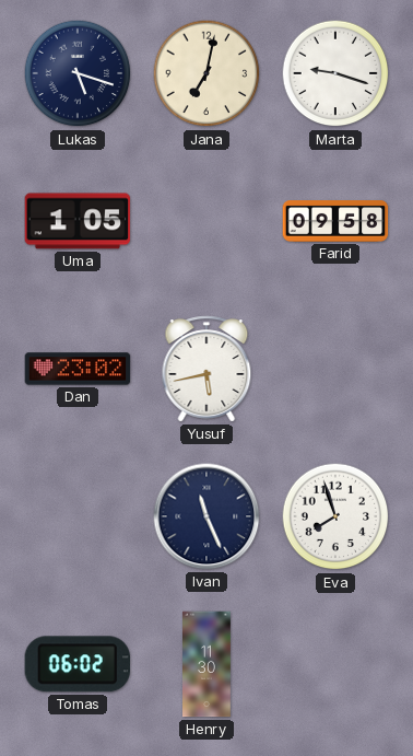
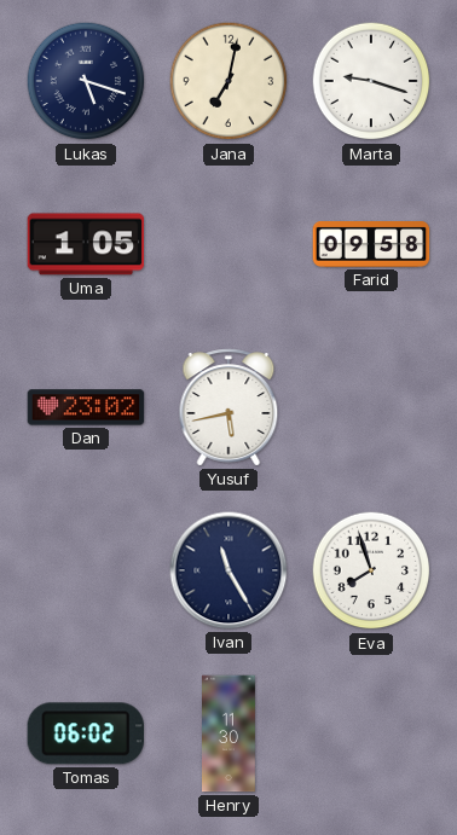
Ivan: 11:26 -> 11:25
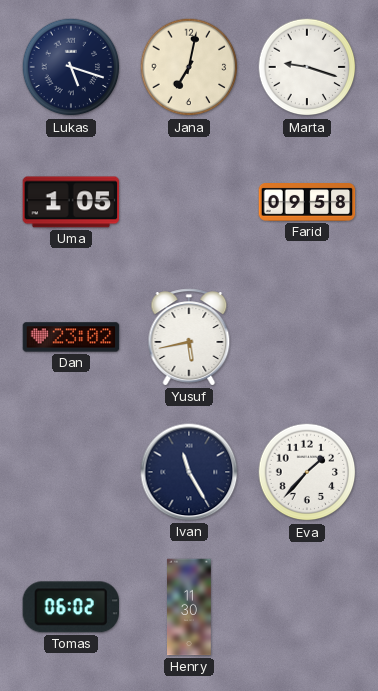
Eva: 7:57 -> 1:37
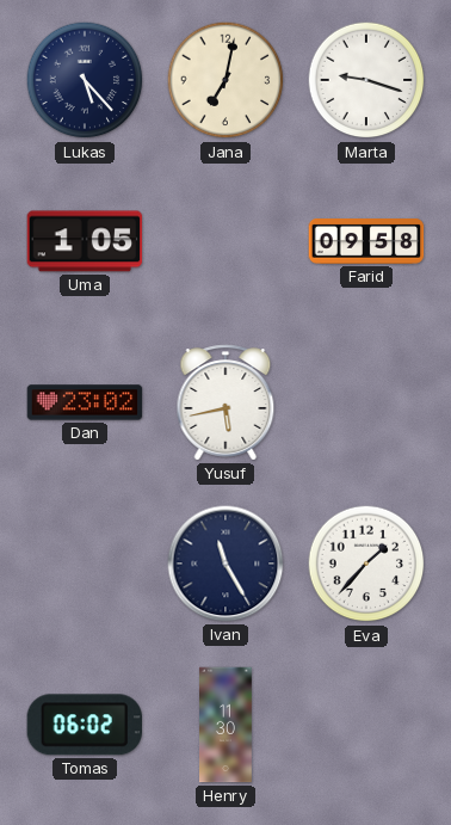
Lukas: 5:18 -> 5:23
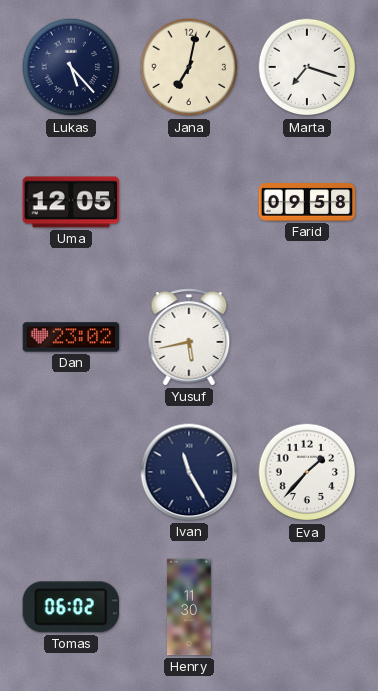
Marta: 9:18 -> 7:18
Uma: 1:05 -> 12:05
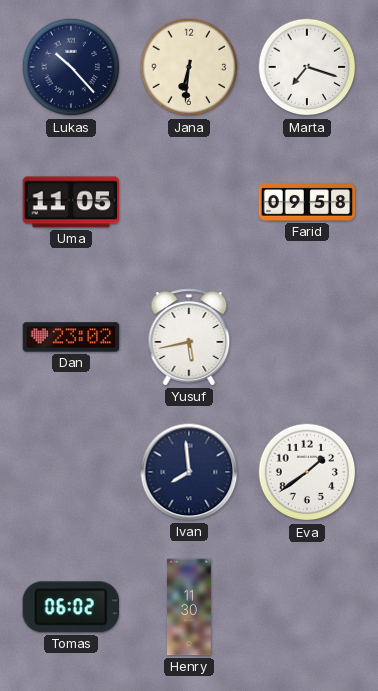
Lukas: 5:23 -> 10:23
Jana: 7:02 -> 6:31
Uma: 12:05 -> 11:05
Ivan: 11:25 -> 7:59
Eva: 1:37 -> 1:39
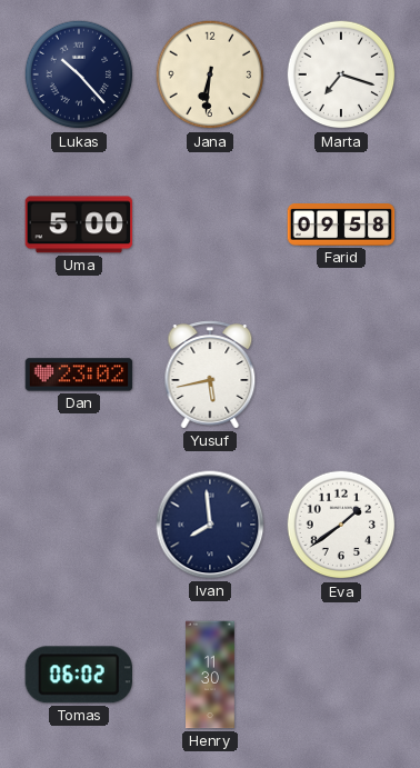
Uma: 11:05 -> 5:00
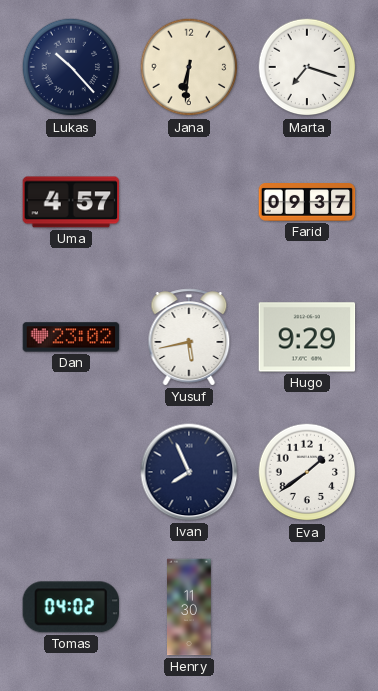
Uma: 5:00 -> 4:57
Farid: 09:58 -> 09:37
Hugo: none -> 9:29
Ivan: 7:59 -> 7:56
Tomas: 06:02 -> 04:02
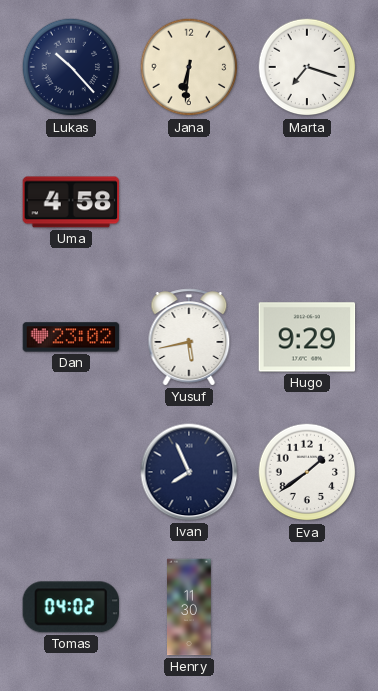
Uma: 4:57 -> 4:58
Farid: 09:37 -> none
